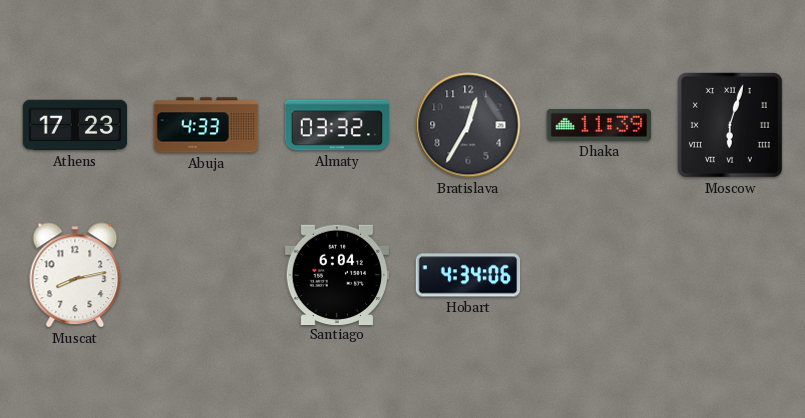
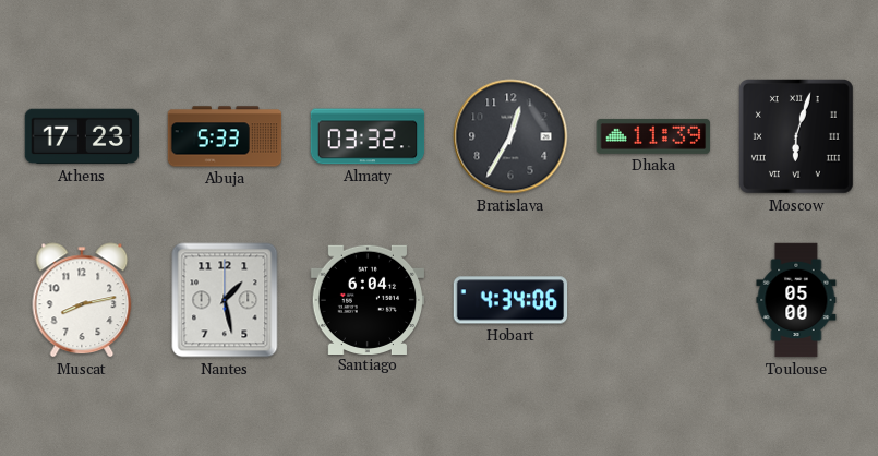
Abuja: 4:33 -> 5:33
Nantes: none -> 1:28
Toulouse: none -> 05:00
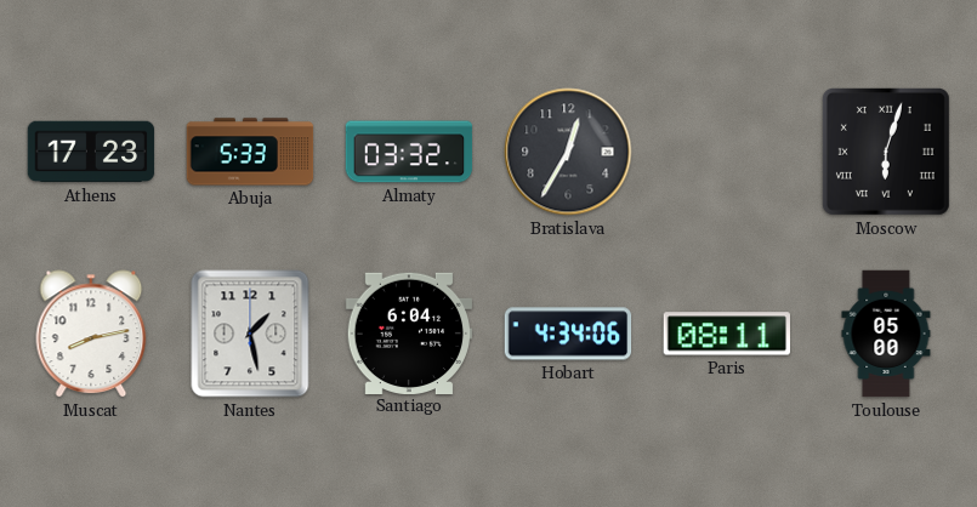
Dhaka: 11:39 -> none
Paris: none -> 08:11
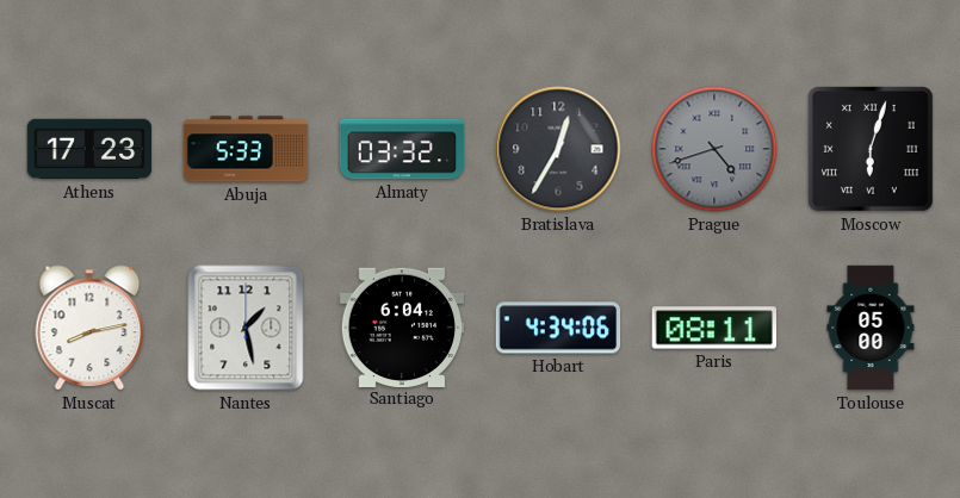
Prague: none -> 4:42
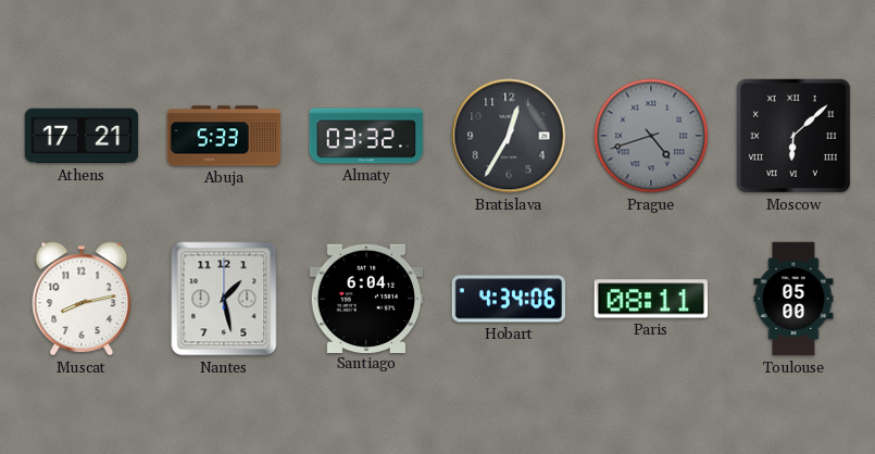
Athens: 17:23 -> 17:21
Moscow: 6:03 -> 6:08
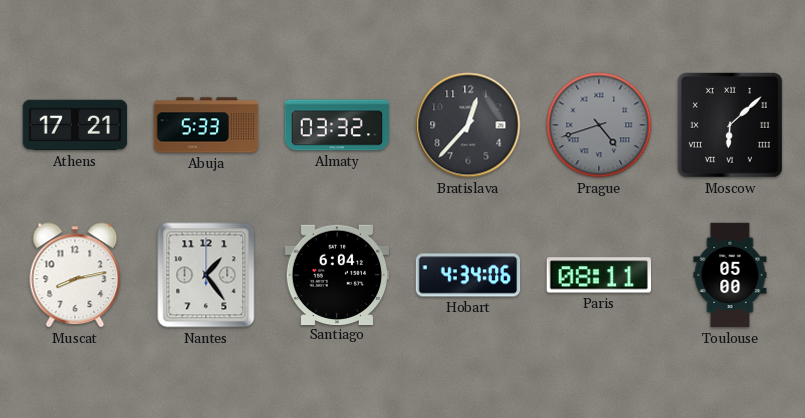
Bratislava: 12:35 -> 12:37
Nantes: 1:28 -> 1:24
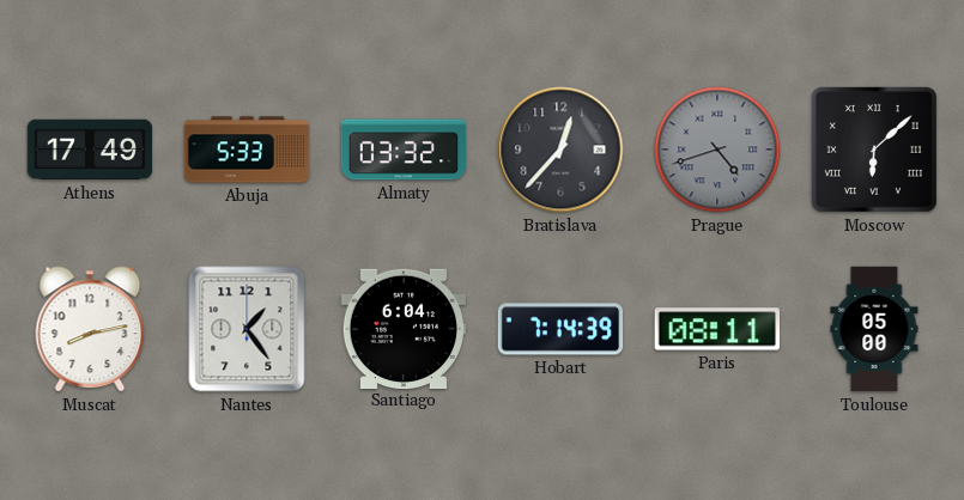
Athens: 17:21 -> 17:49
Hobart: 4:34 -> 7:14
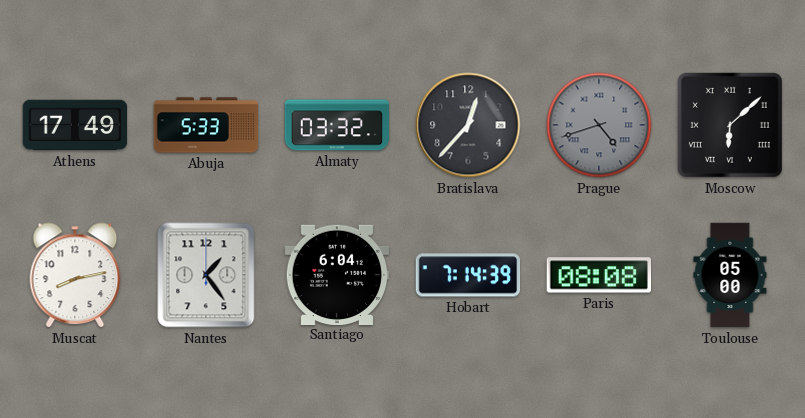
Paris: 08:11 -> 08:08
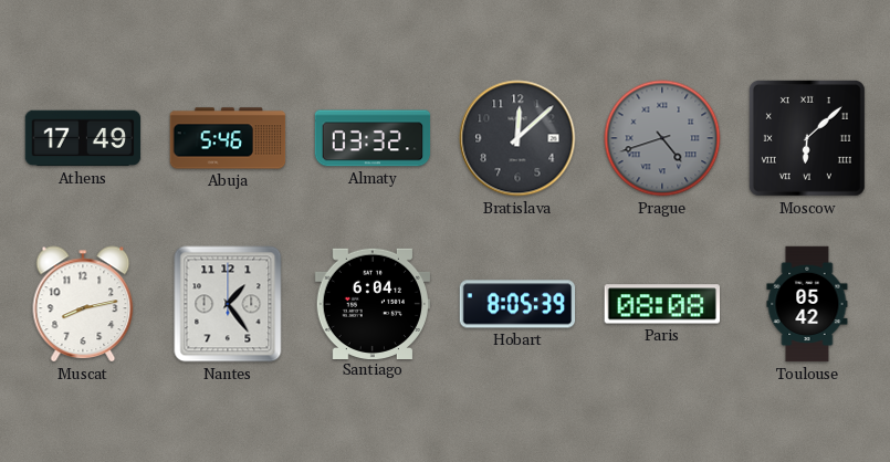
Abuja: 5:33 -> 5:46
Bratislava: 12:37 -> 12:08
Hobart: 7:14 -> 8:05
Toulouse: 05:00 -> 05:42
